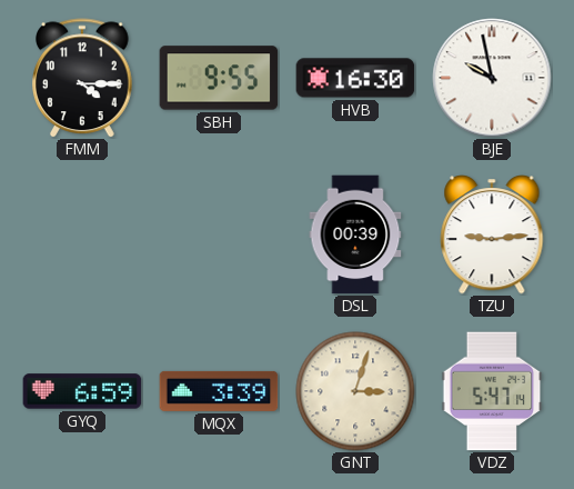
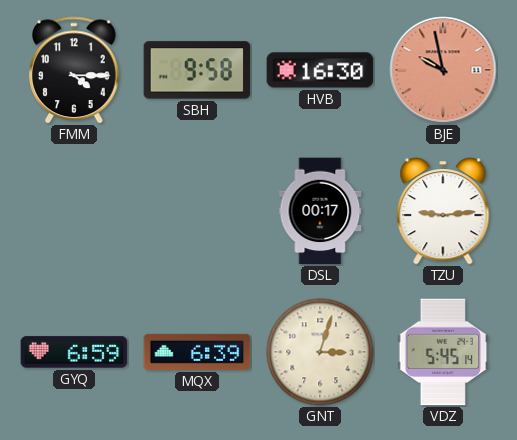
SBH: 9:55 -> 9:58
BJE dial: white -> salmon
DSL: 00:39 -> 00:17
MQX: 3:39 -> 6:39
VDZ: 5:47 -> 5:45
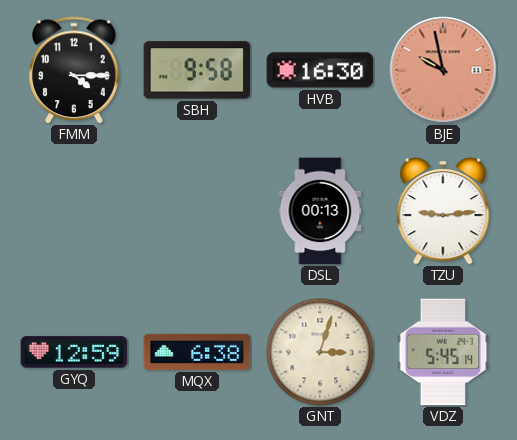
DSL: 00:17 -> 00:13
GYQ: 6:59 -> 12:59
MQX: 6:39 -> 6:38
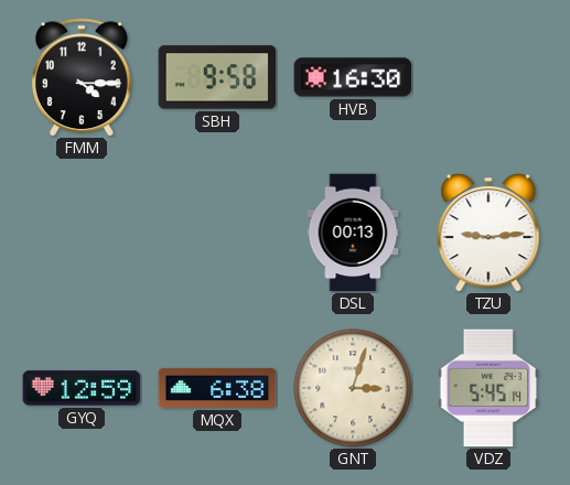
BJE: 9:58 -> none
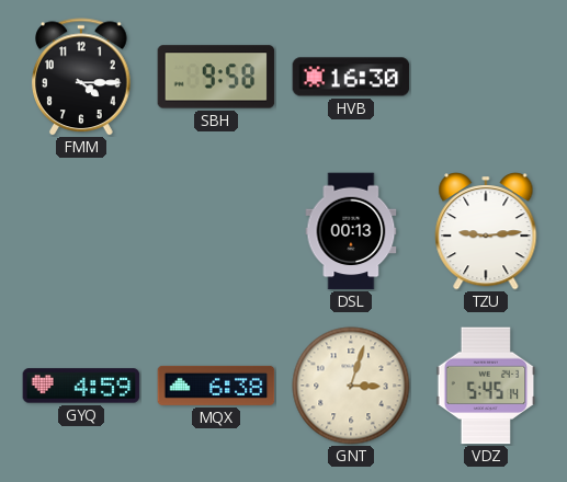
GYQ: 12:59 -> 4:59
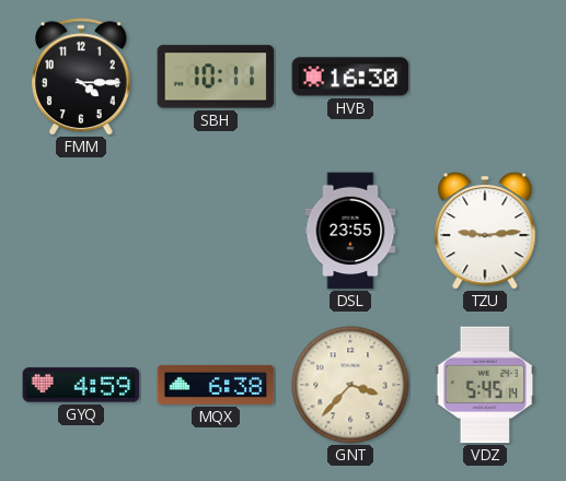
SBH: 9:58 -> 10:11
DSL: 00:13 -> 23:55
GNT: 3:03 -> 3:37
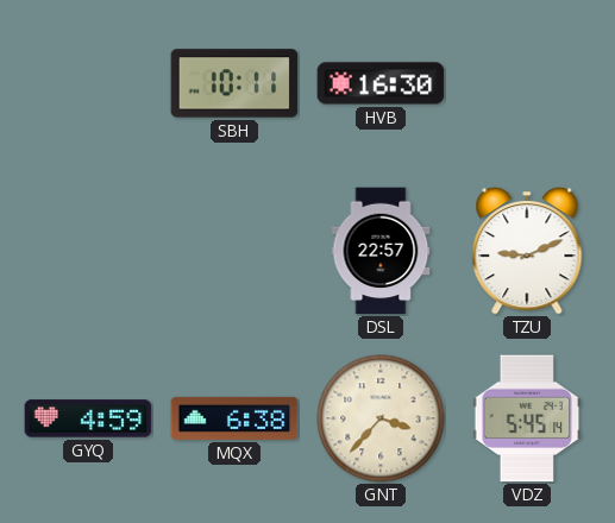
FMM: 4:15 -> none
DSL: 23:55 -> 22:57
TZU: 9:14 -> 9:11
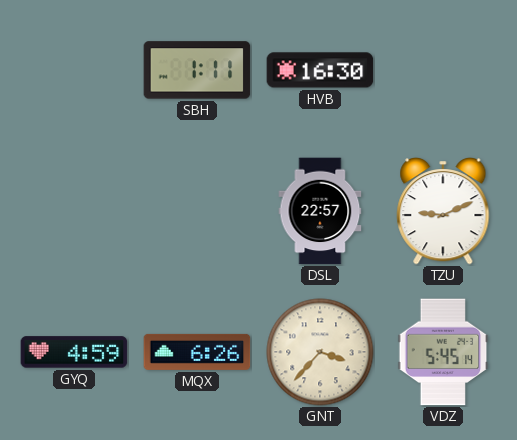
SBH: 10:11 -> 1:11
MQX: 6:38 -> 6:26
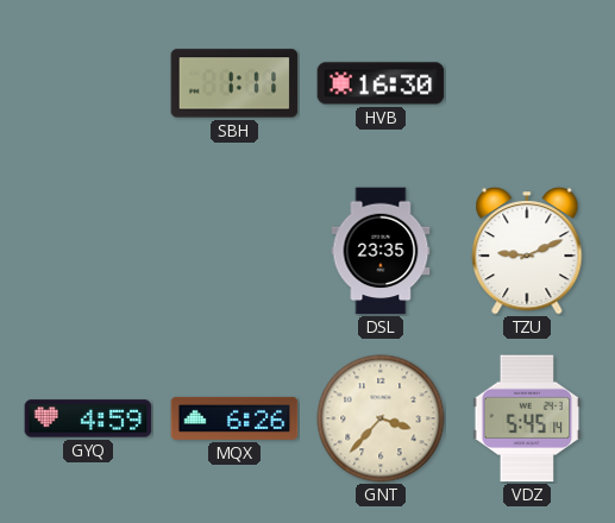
DSL: 22:57 -> 23:35
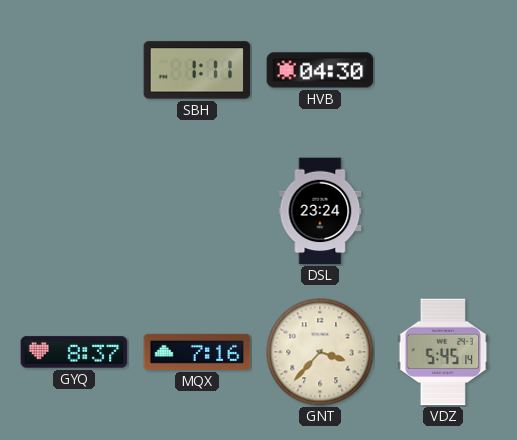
HVB: 16:30 -> 04:30
DSL: 23:35 -> 23:24
TZU: 9:11 -> none
GYQ: 4:59 -> 8:37
MQX: 6:26 -> 7:16
